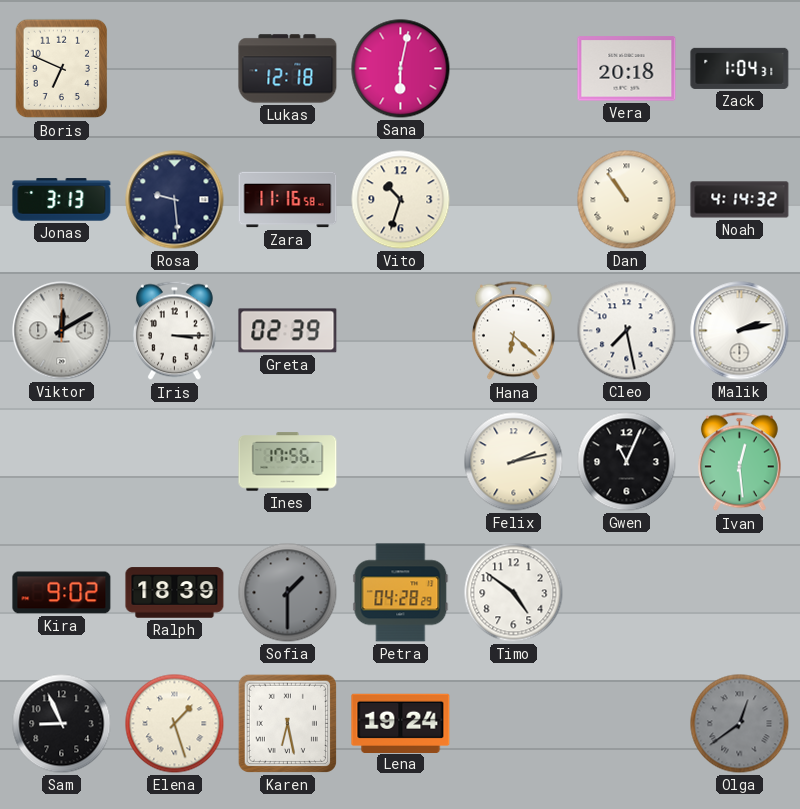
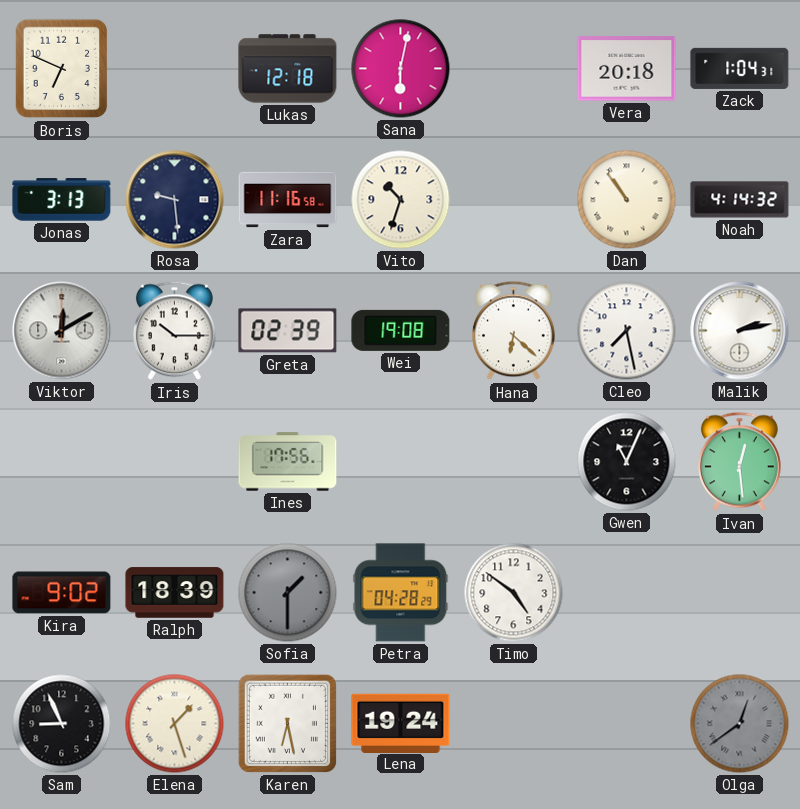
Iris: 3:15 -> 10:15
Wei: none -> 19:08
Felix: 2:13 -> none
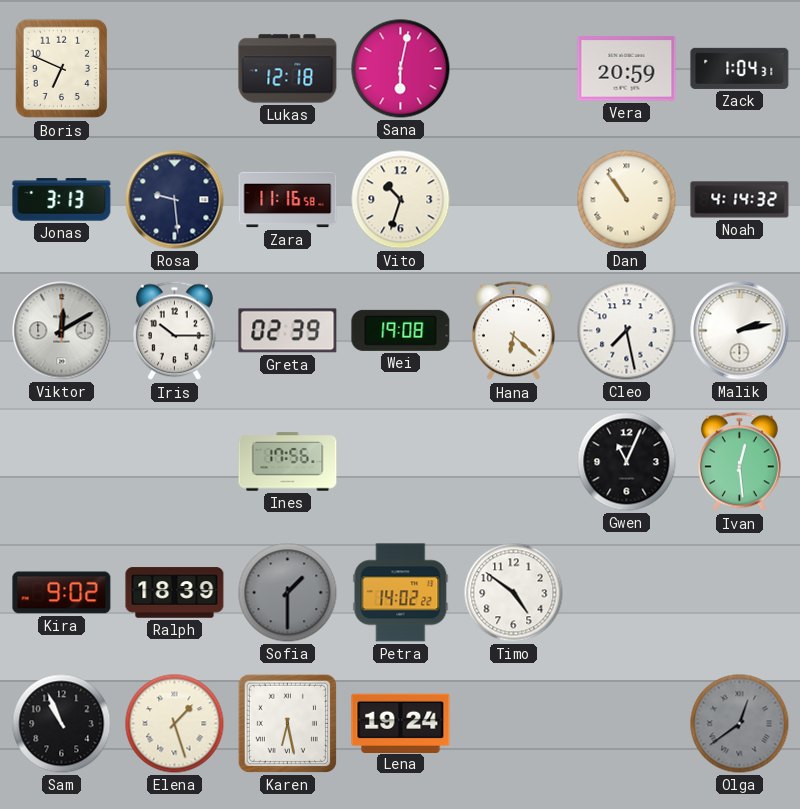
Vera: 20:18 -> 20:59
Petra: 04:28 -> 14:02
Sam: 8:56 -> 10:56
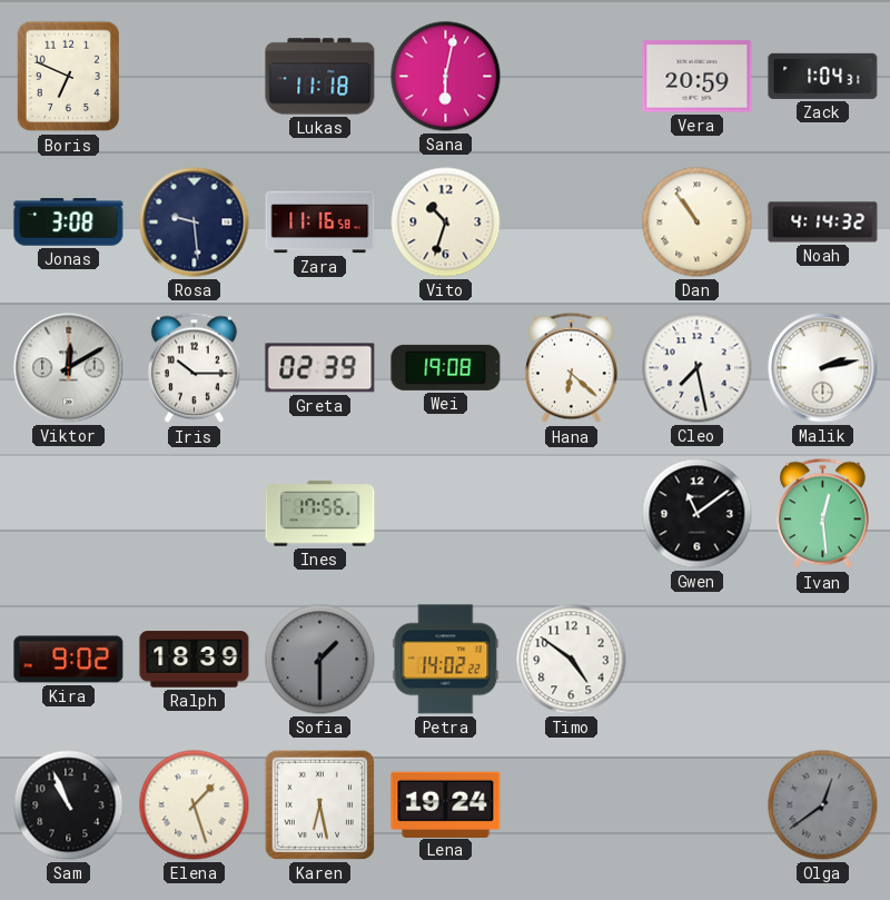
Lukas: 12:18 -> 11:18
Jonas: 3:13 -> 3:08
Gwen: 11:04 -> 11:09
